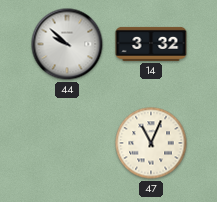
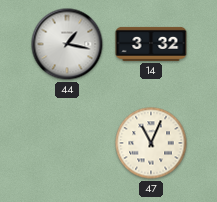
44: 9:52 -> 1:17
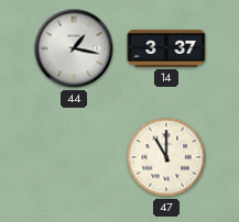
14: 3:32 -> 3:37
47: 11:04 -> 11:00
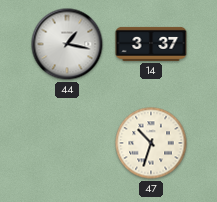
47: 11:00 -> 10:33
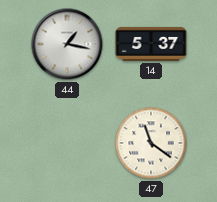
14: 3:37 -> 5:37
47: 10:33 -> 11:21
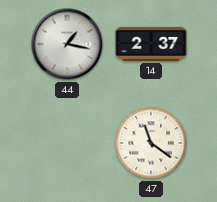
14: 5:37 -> 2:37
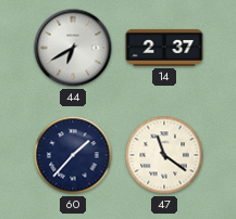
44: 1:17 -> 6:40
60: none -> 1:37
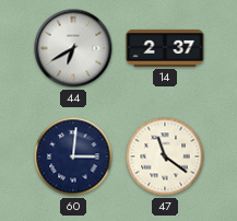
60: 1:37 -> 3:01
